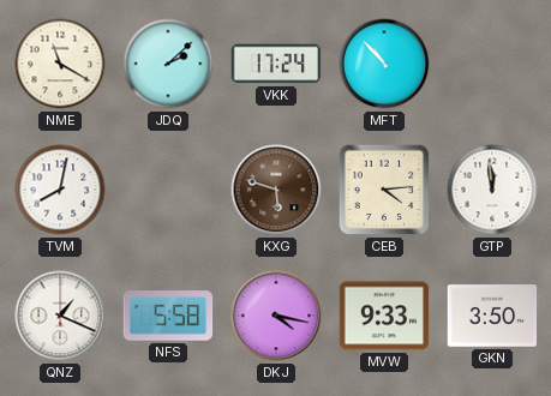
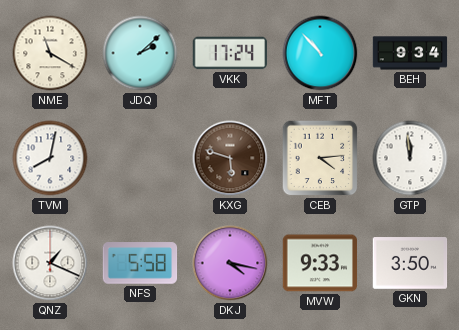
BEH: none -> 9:34
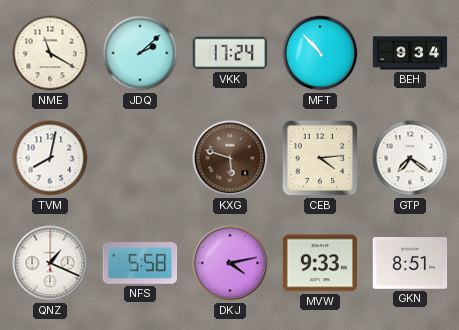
GTP: 11:59 -> 7:21
DKJ: 4:17 -> 4:13
GKN: 3:50 -> 8:51
